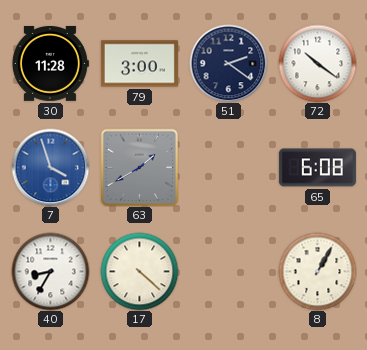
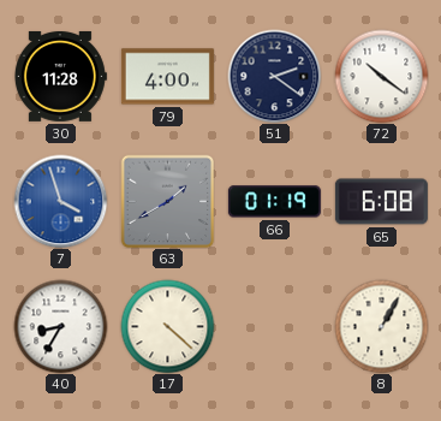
79: 3:00 -> 4:00
66: none -> 01:19
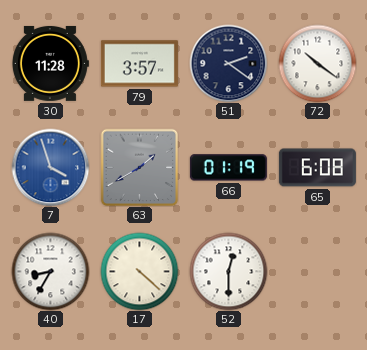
79: 4:00 -> 3:57
52: none -> 12:30
8: 1:05 -> none
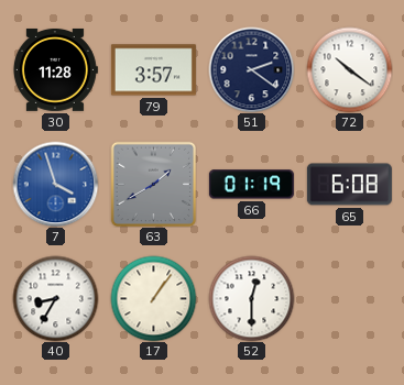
17: 4:22 -> 1:06
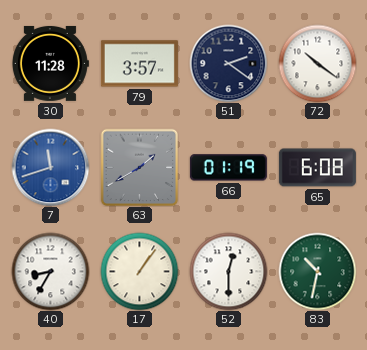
7: 3:57 -> 11:42
83: none -> 10:32
